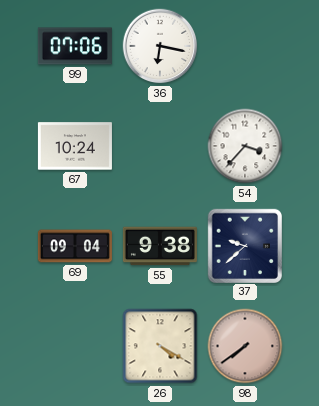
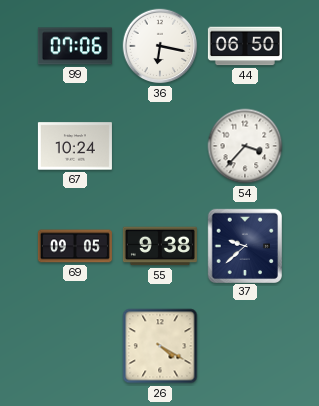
44: none -> 06:50
69: 09:04 -> 09:05
98: 7:39 -> none
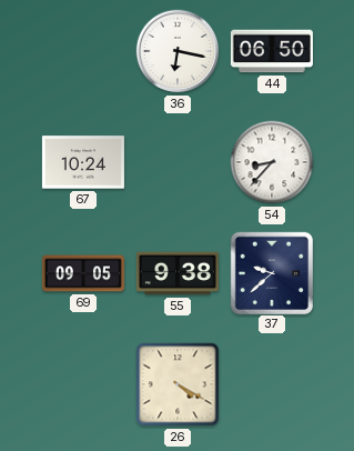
99: 07:06 -> none
54: 3:37 -> 8:37
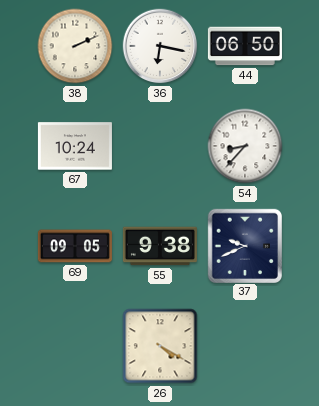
38: none -> 2:11
37: 9:38 -> 9:41
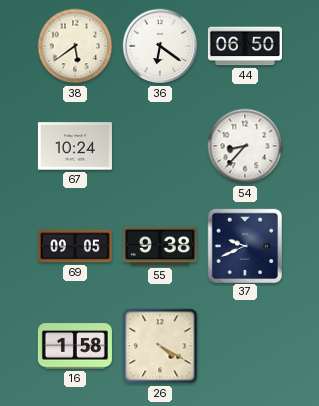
38: 2:11 -> 5:39
36: 6:17 -> 6:21
16: none -> 1:58
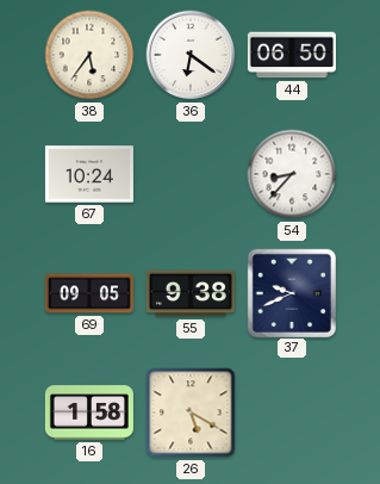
38: 5:39 -> 5:36
26: 4:20 -> 5:20
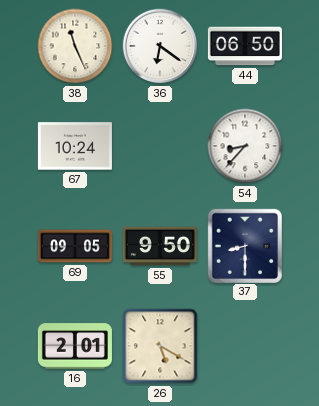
38: 5:36 -> 11:26
55: 9:38 -> 9:50
37: 9:41 -> 8:30
16: 1:58 -> 2:01
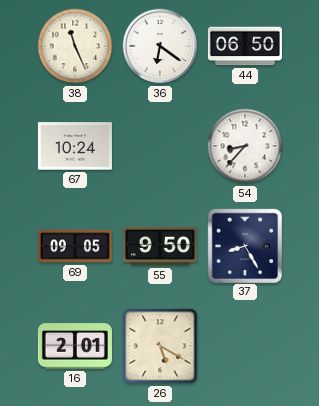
37: 8:30 -> 8:25
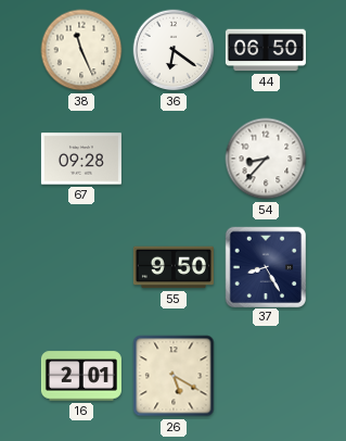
67: 10:24 -> 09:28
69: 09:05 -> none
